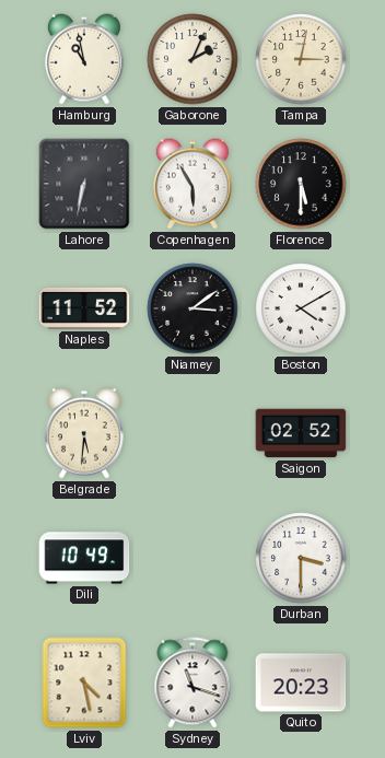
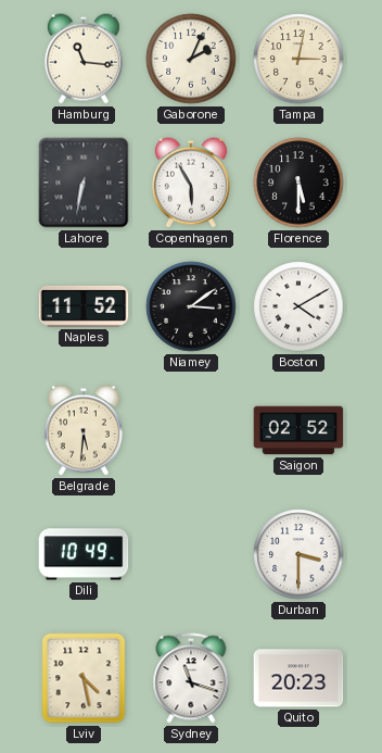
Hamburg: 10:58 -> 11:16
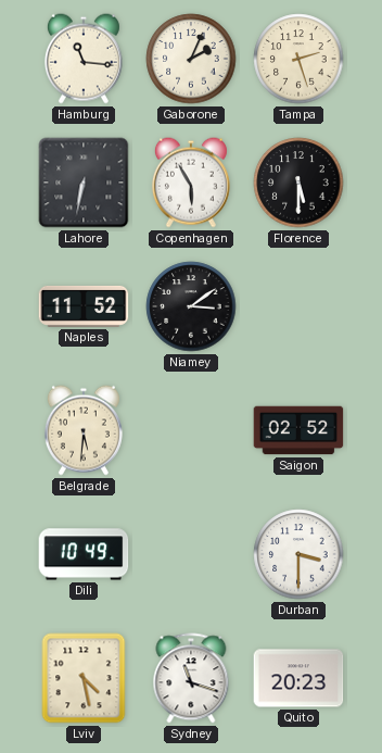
Tampa: 3:02 -> 2:27
Boston: 4:10 -> none
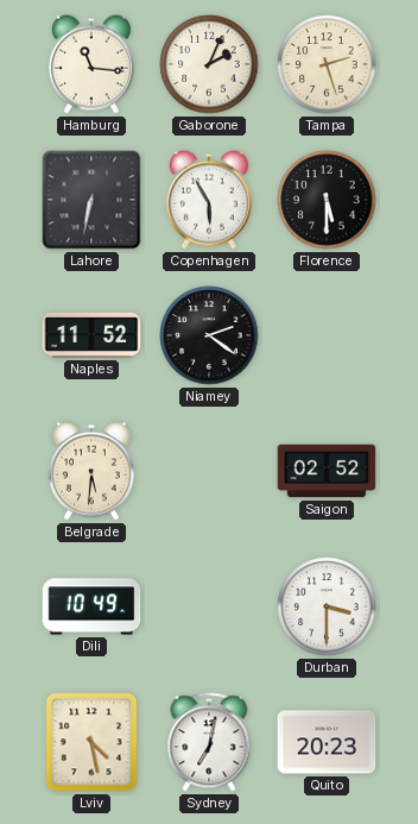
Niamey: 3:09 -> 2:21
Sydney: 11:18 -> 7:02
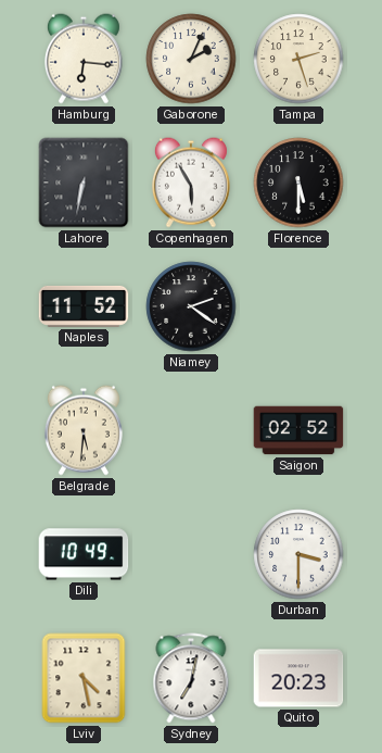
Hamburg: 11:16 -> 6:16
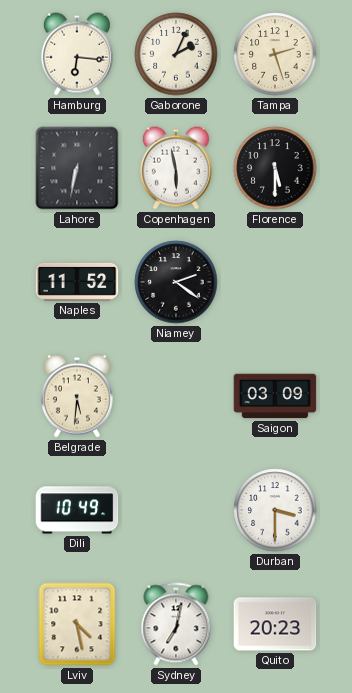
Copenhagen: 5:55 -> 5:58
Saigon: 02:52 -> 03:09
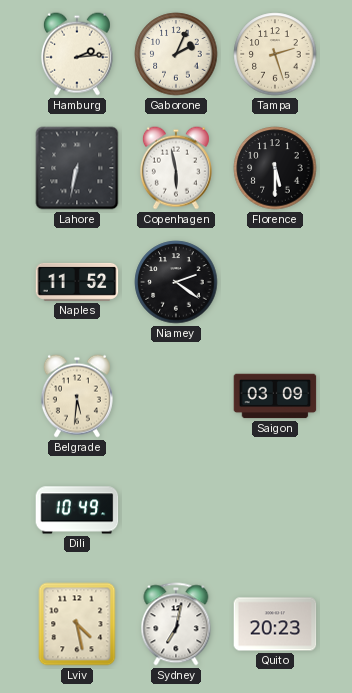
Hamburg: 6:16 -> 2:14
Durban: 3:30 -> none
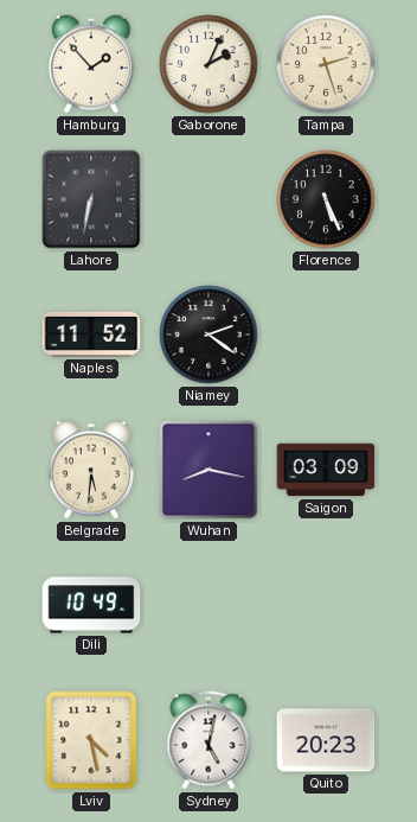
Hamburg: 2:14 -> 1:53
Copenhagen: 5:58 -> none
Florence: 5:30 -> 5:26
Wuhan: none -> 8:17
Sydney: 7:02 -> 5:02
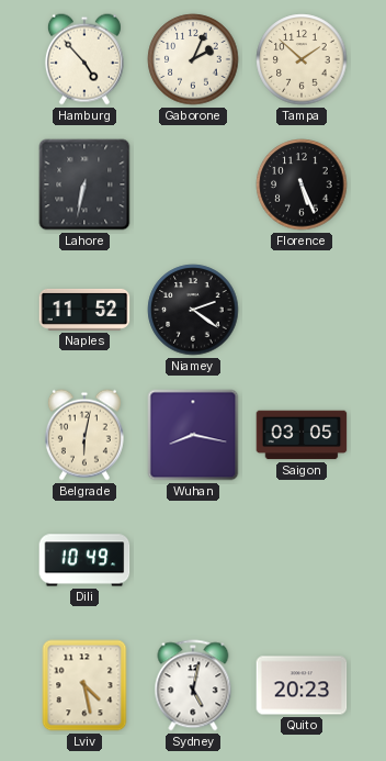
Hamburg: 1:53 -> 4:53
Tampa: 2:27 -> 1:52
Belgrade: 5:31 -> 6:02
Saigon: 03:09 -> 03:05
